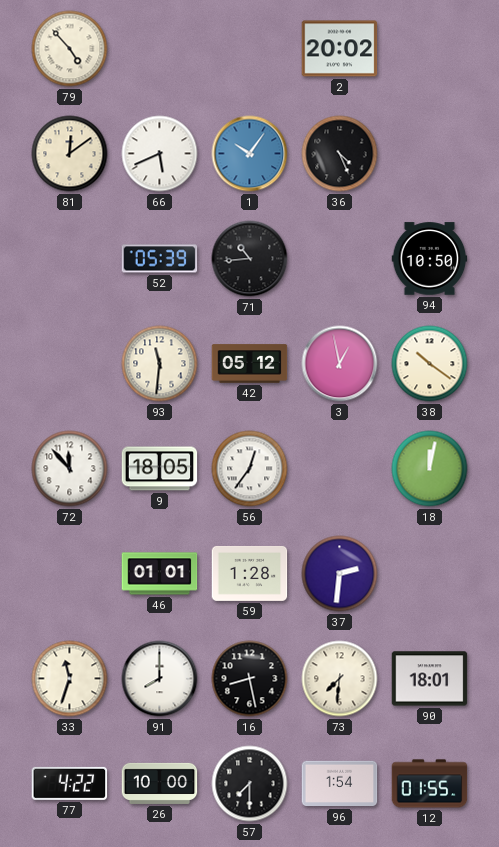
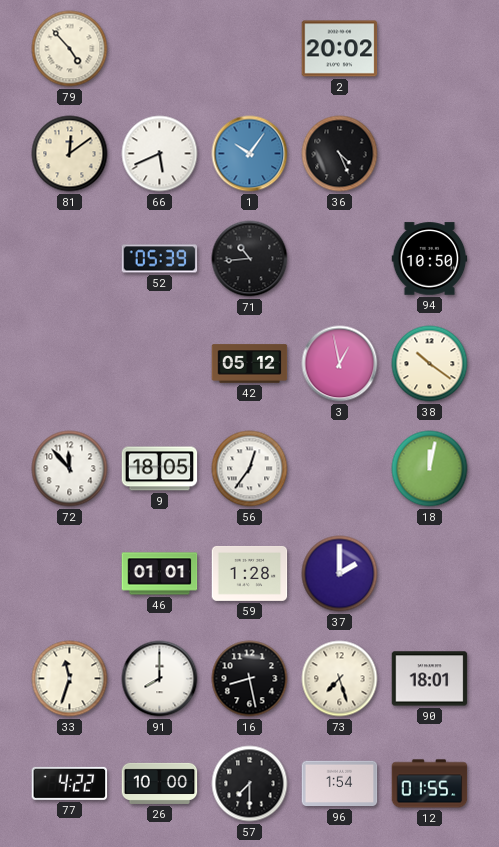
93: 11:31 -> none
37: 2:31 -> 2:00
73: 7:31 -> 7:27
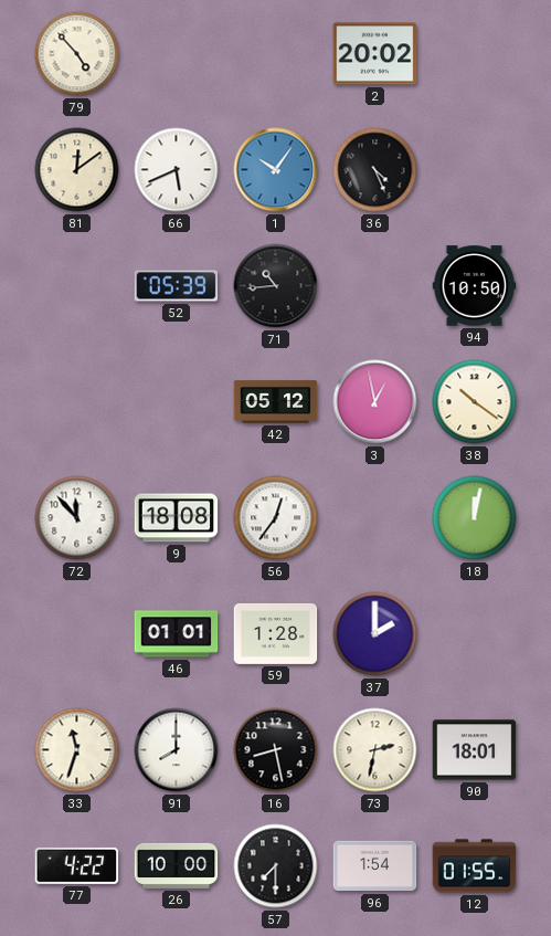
9: 18:05 -> 18:08
73: 7:27 -> 2:32
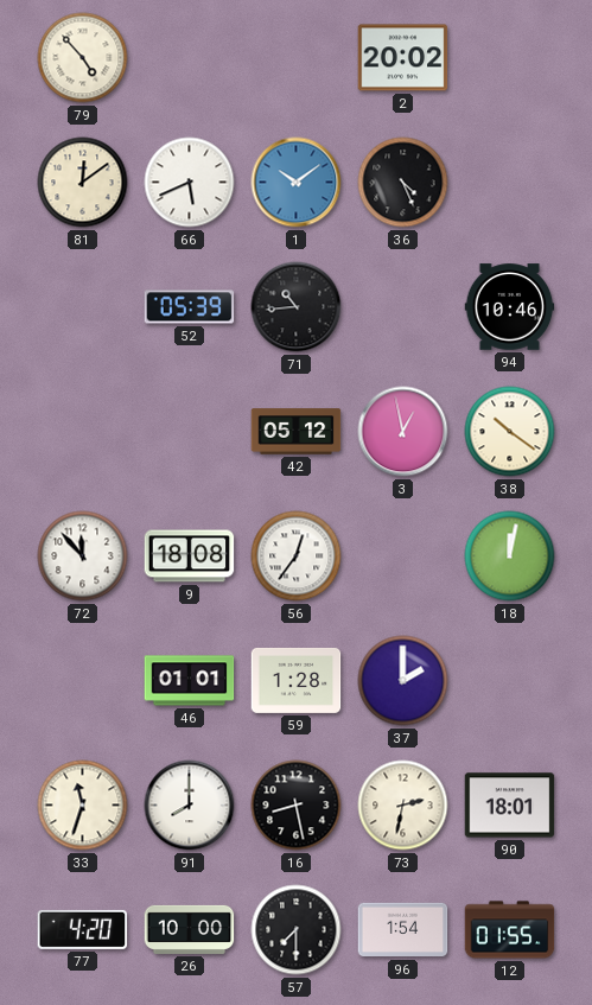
1: 10:06 -> 10:09
94: 10:50 -> 10:46
77: 4:22 -> 4:20
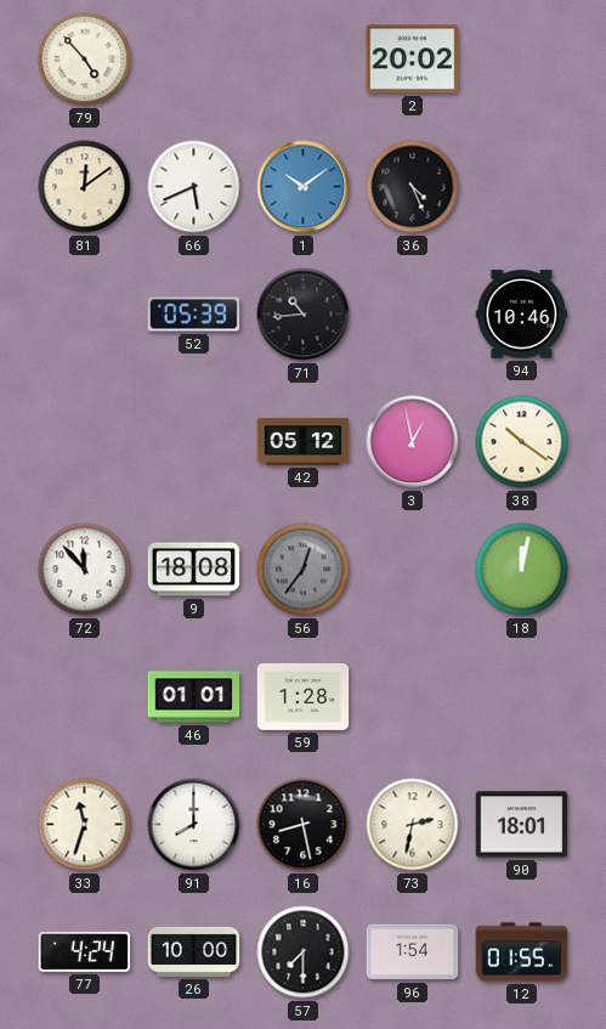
56 dial: white -> grey
37: 2:00 -> none
77: 4:20 -> 4:24
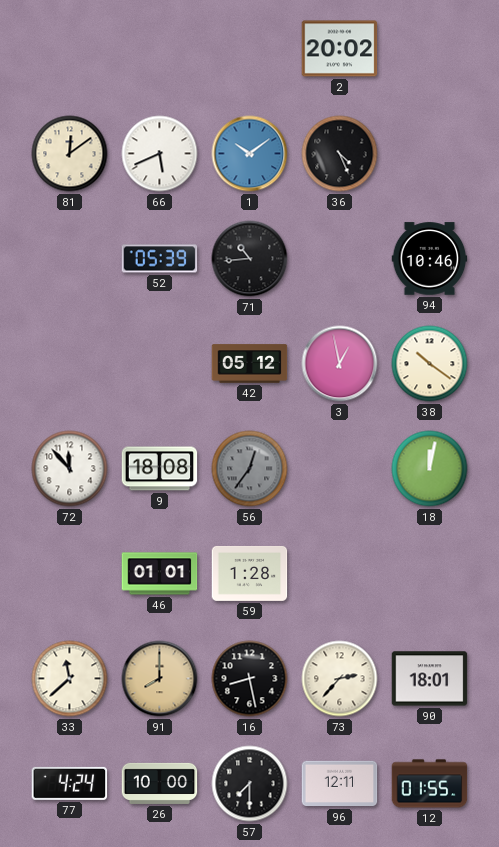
79: 4:53 -> none
33: 11:33 -> 11:38
91 dial: white -> champagne
73: 2:32 -> 2:37
96: 1:54 -> 12:11
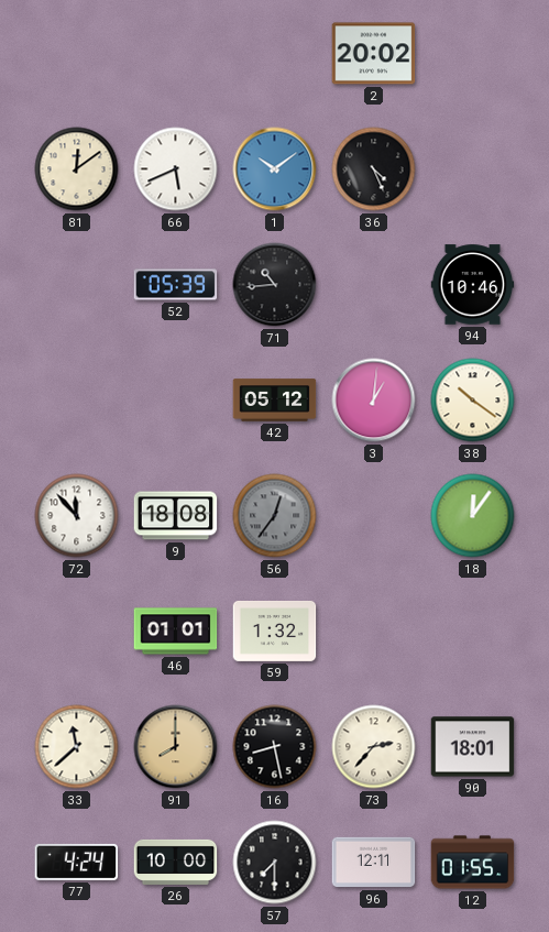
3: 12:58 -> 1:01
18: 12:02 -> 12:06
59: 1:28 -> 1:32
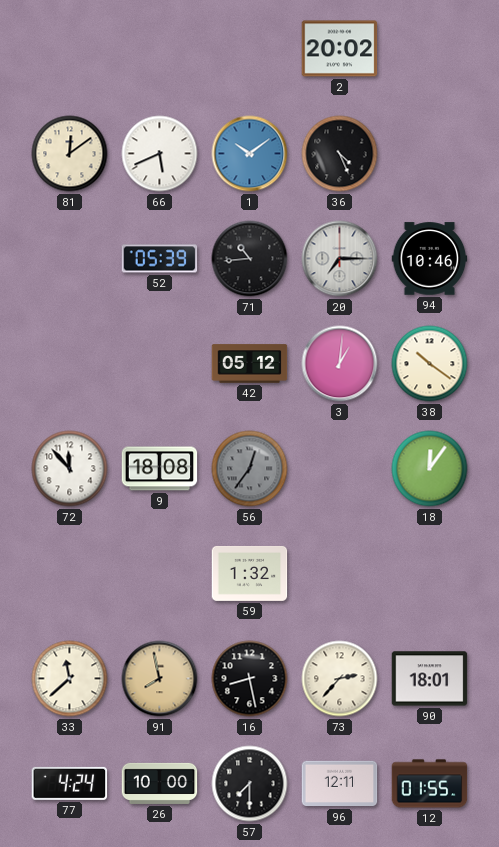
20: none -> 7:15
46: 01:01 -> none
91: 8:00 -> 7:58
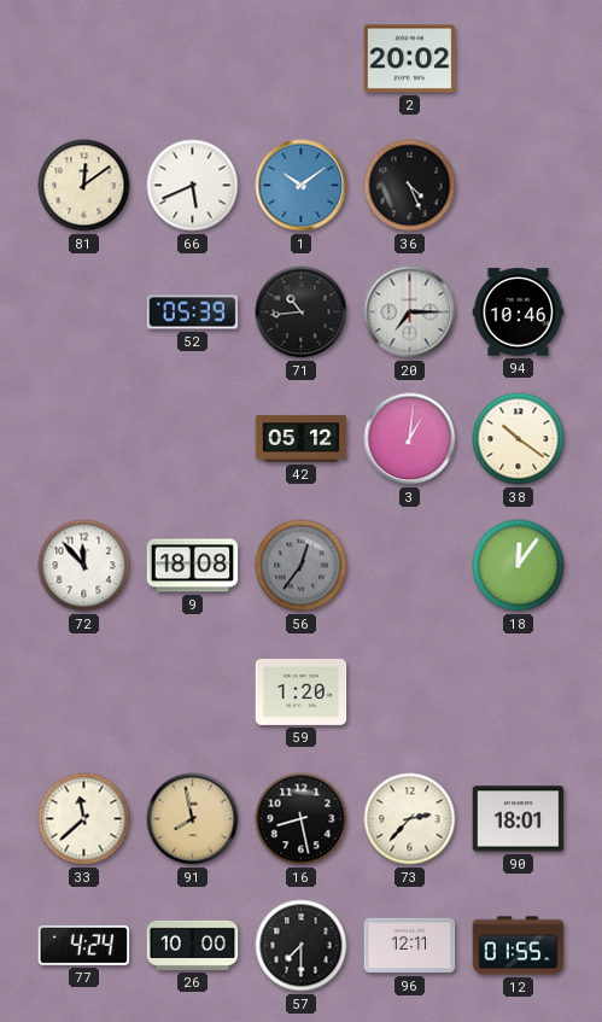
59: 1:32 -> 1:20
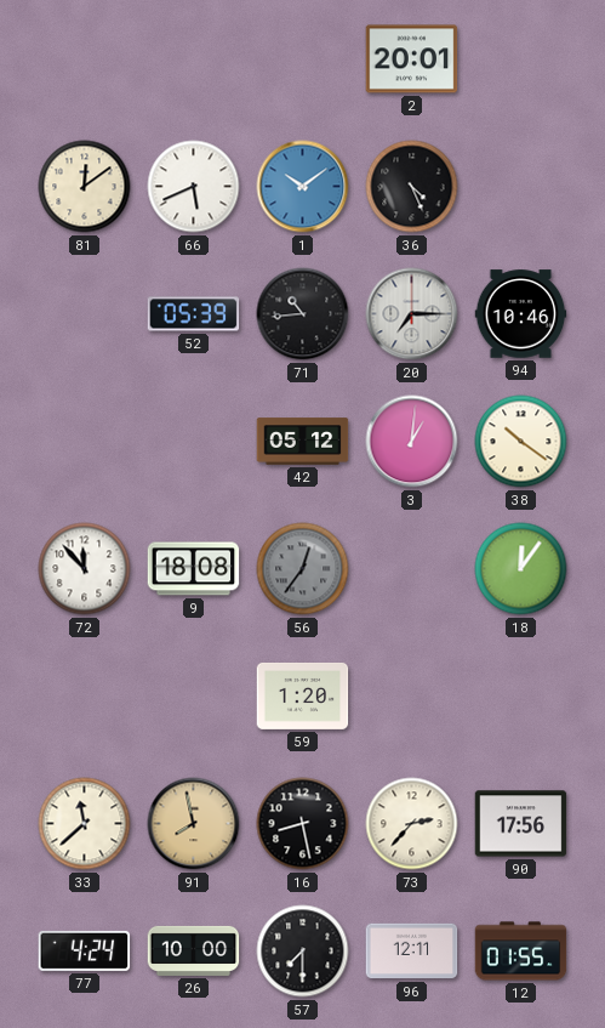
2: 20:02 -> 20:01
90: 18:01 -> 17:56
